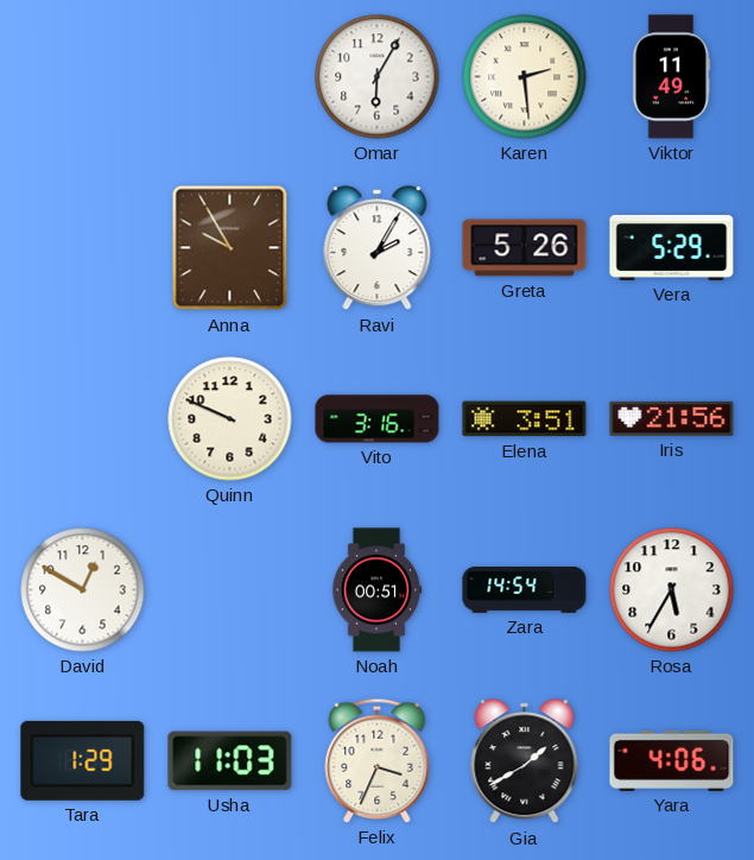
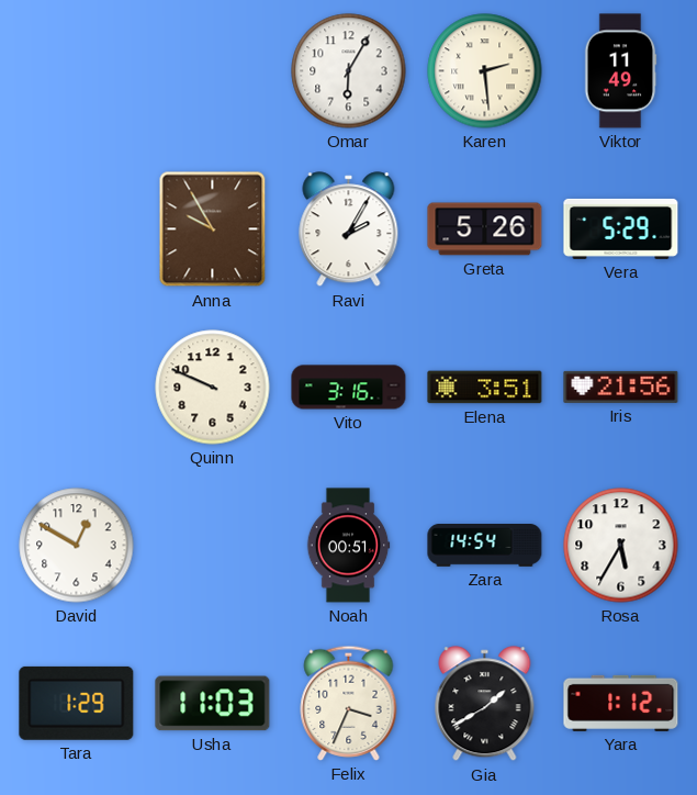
Yara: 4:06 -> 1:12
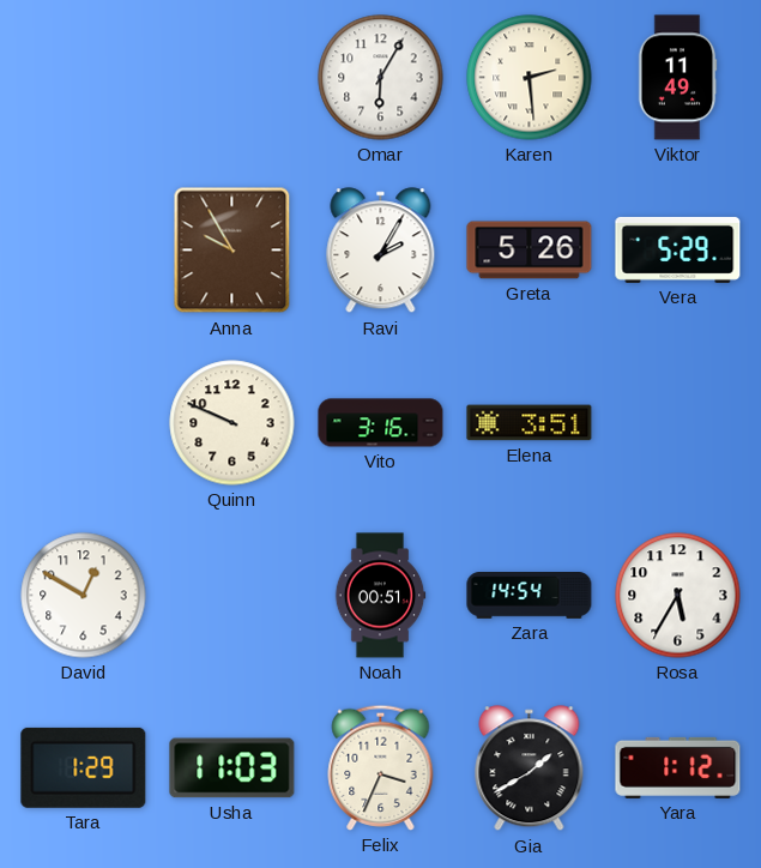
Iris: 21:56 -> none
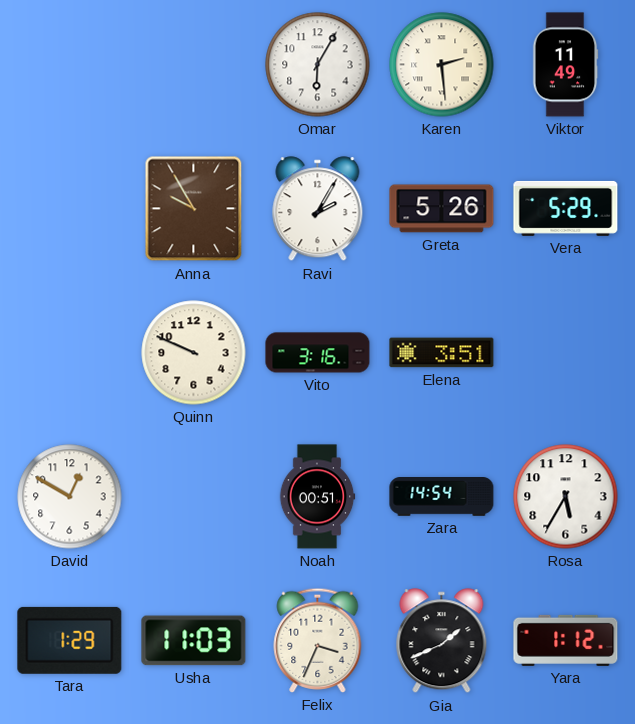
Gia: 1:40 -> 1:41
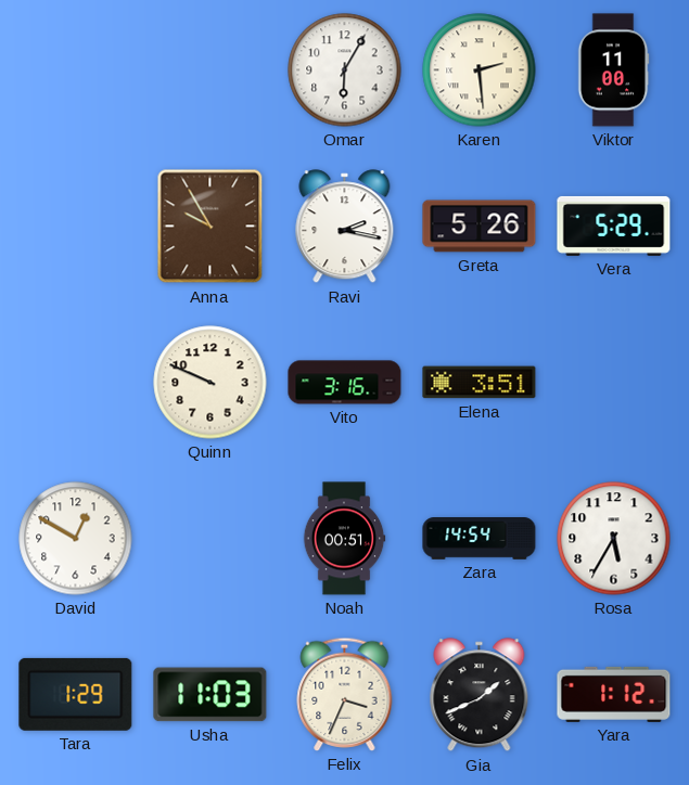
Viktor: 11:49 -> 11:00
Ravi: 2:05 -> 2:17
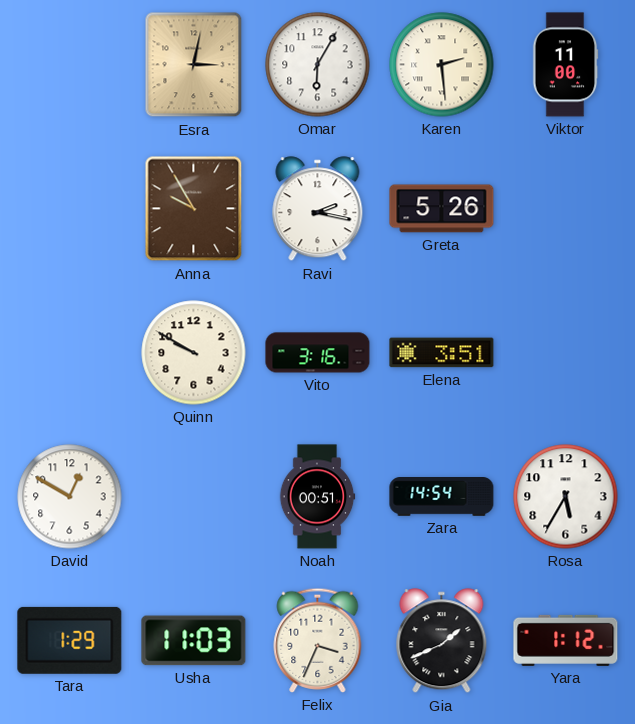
Esra: none -> 3:02
Vera: 5:29 -> none
Quinn: 9:49 -> 9:50
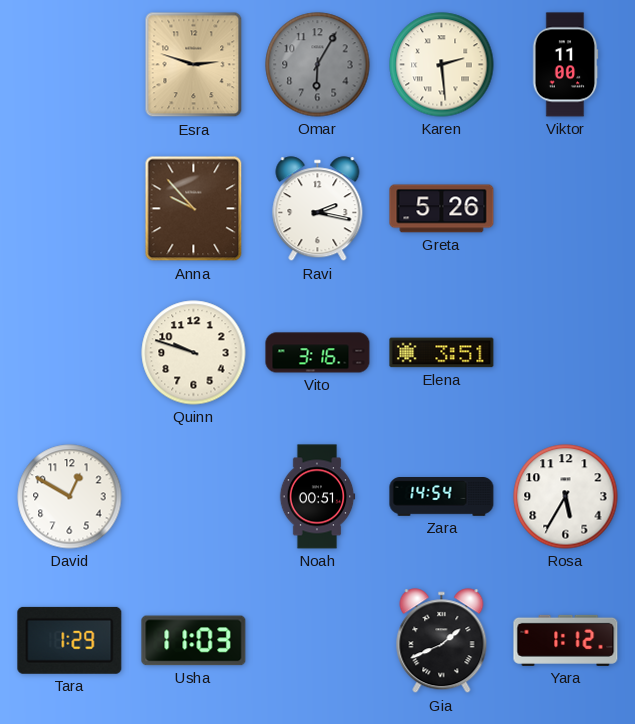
Esra: 3:02 -> 2:48
Omar dial: white -> grey
Anna: 9:55 -> 9:53
Quinn: 9:50 -> 9:48
Felix: 3:34 -> none
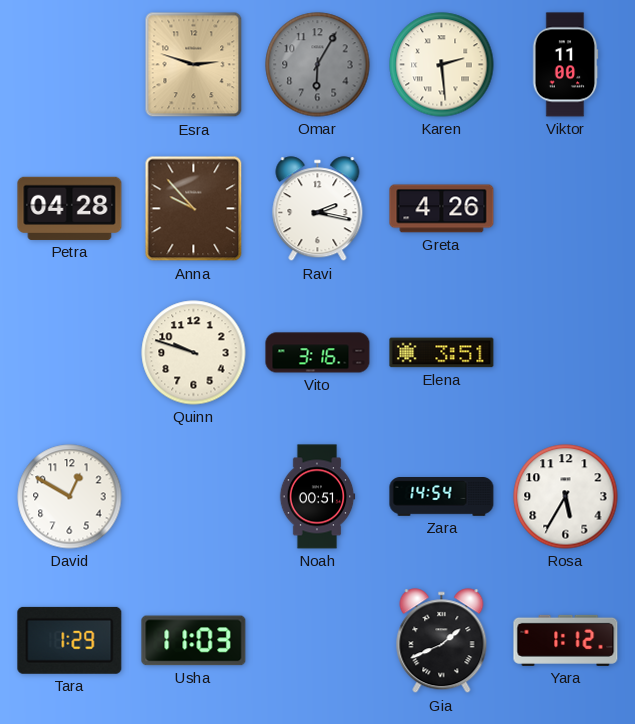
Petra: none -> 04:28
Greta: 5:26 -> 4:26
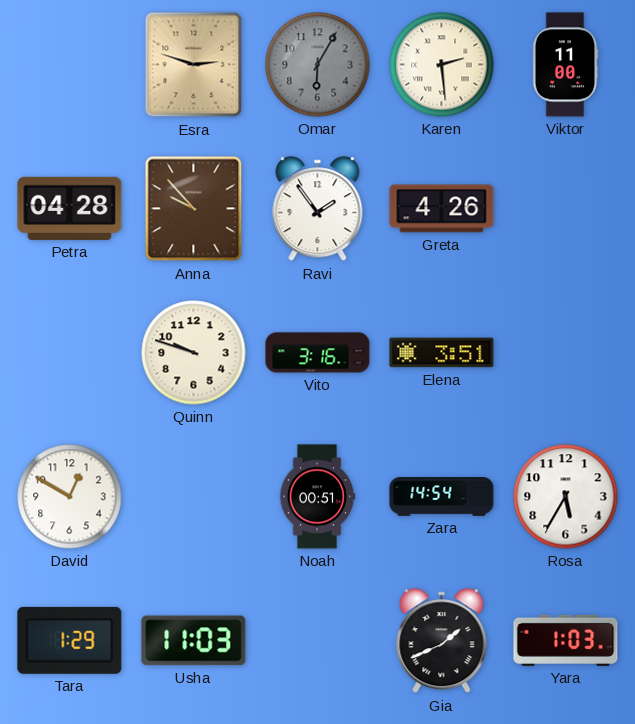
Ravi: 2:17 -> 1:54
Yara: 1:12 -> 1:03
